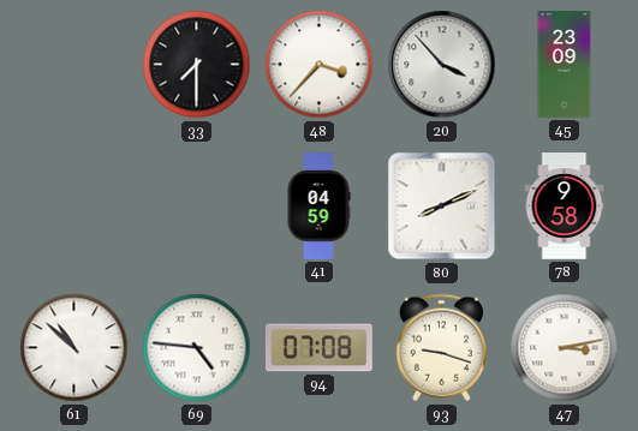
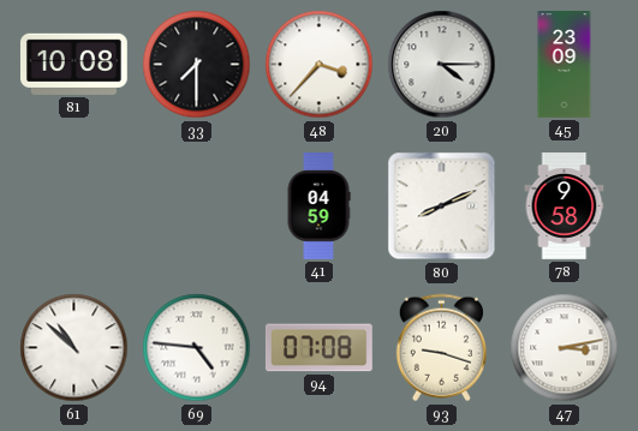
81: none -> 10:08
20: 3:53 -> 4:15
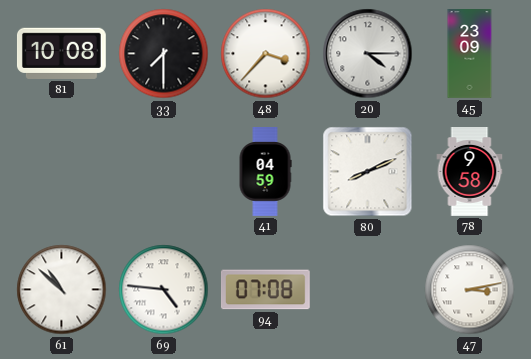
93: 9:18 -> none
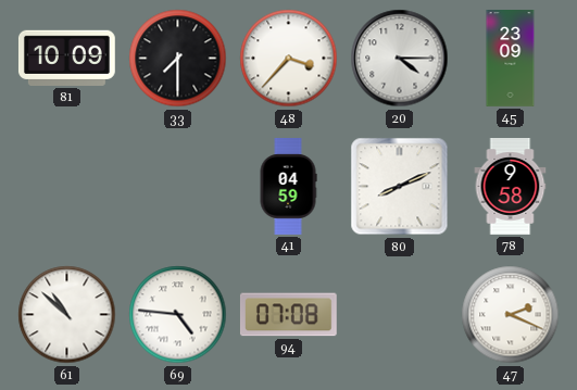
81: 10:08 -> 10:09
47: 3:13 -> 2:19
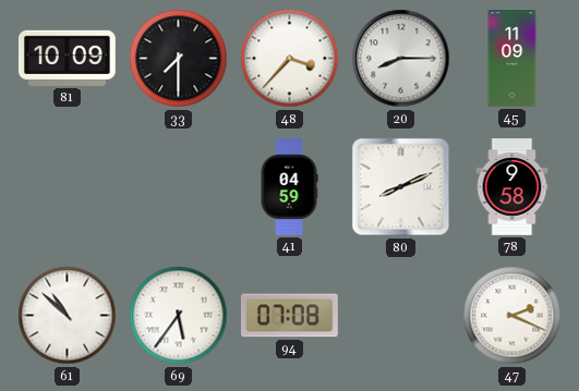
20: 4:15 -> 8:15
45: 23:09 -> 11:09
69: 4:46 -> 5:36
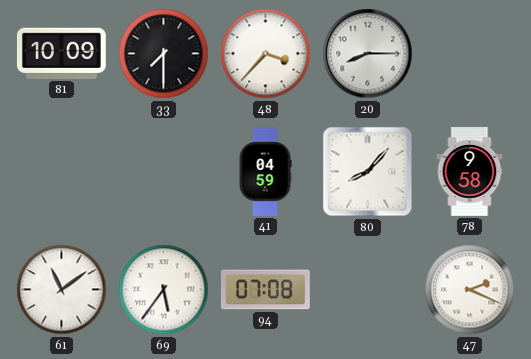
45: 11:09 -> none
80: 8:11 -> 8:07
61: 10:52 -> 11:09
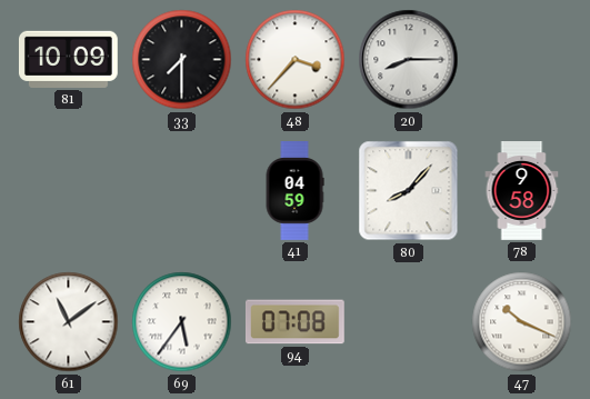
47: 2:19 -> 10:19
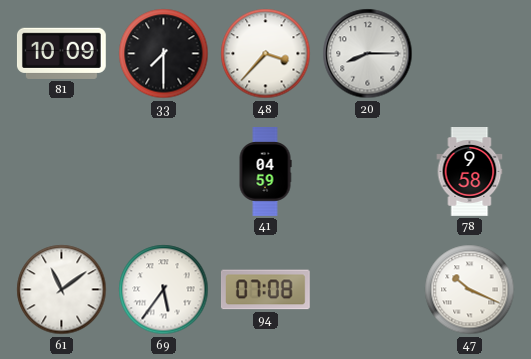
80: 8:07 -> none
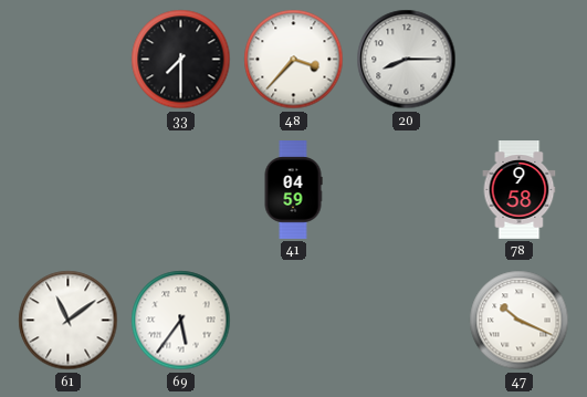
81: 10:09 -> none
94: 07:08 -> none
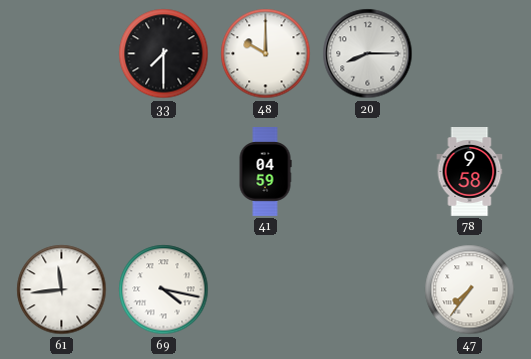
48: 3:37 -> 10:00
61: 11:09 -> 11:44
69: 5:36 -> 4:17
47: 10:19 -> 7:36
